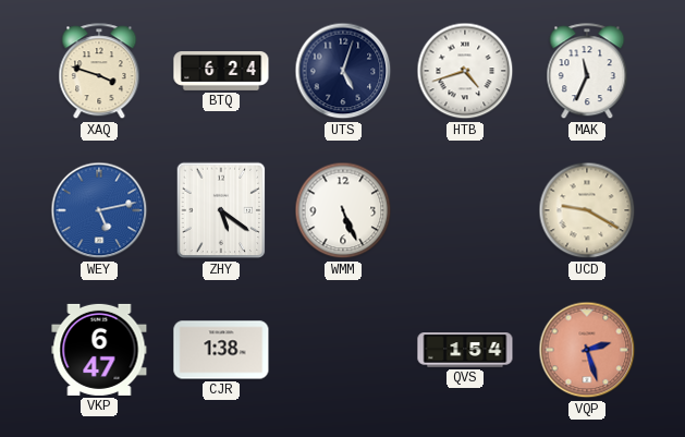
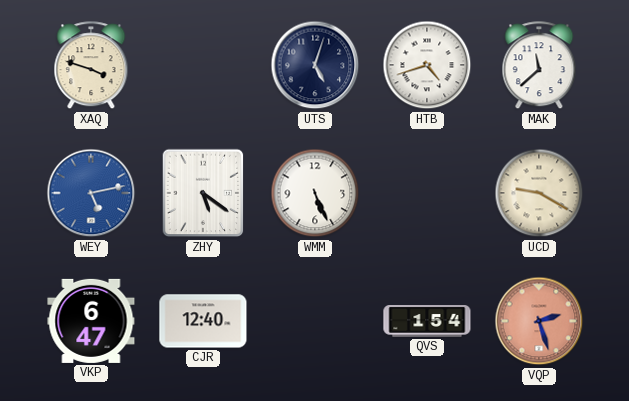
BTQ: 6:24 -> none
MAK: 11:34 -> 11:38
CJR: 1:38 -> 12:40
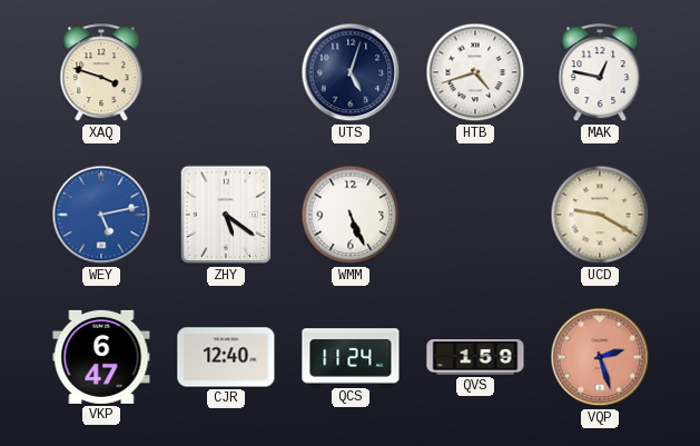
MAK: 11:38 -> 12:47
QCS: none -> 11:24
QVS: 1:54 -> 1:59
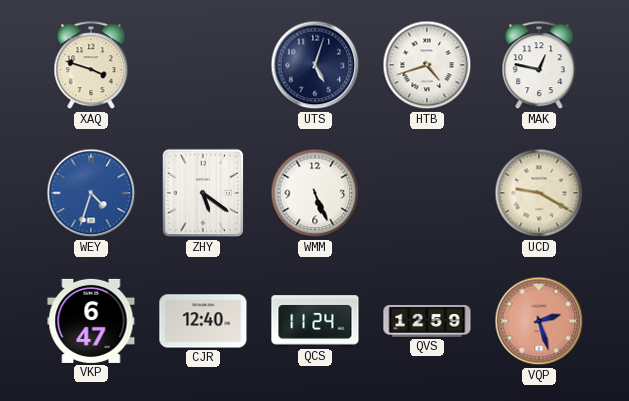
WEY: 5:13 -> 4:33
QVS: 1:59 -> 12:59
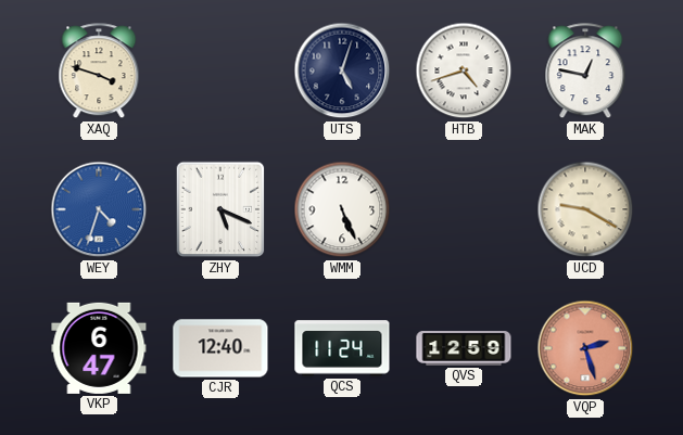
ZHY: 5:21 -> 5:19
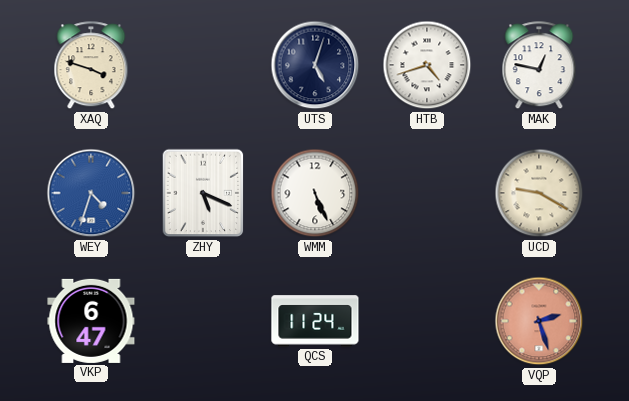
CJR: 12:40 -> none
QVS: 12:59 -> none
